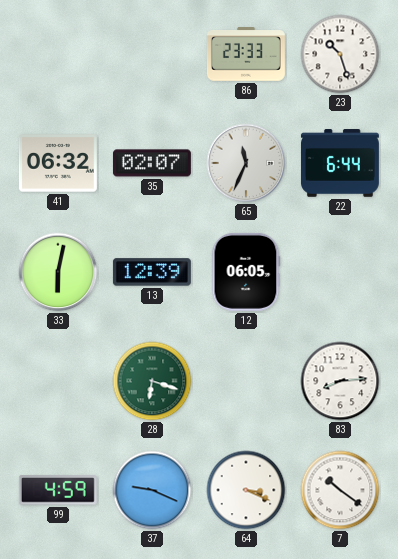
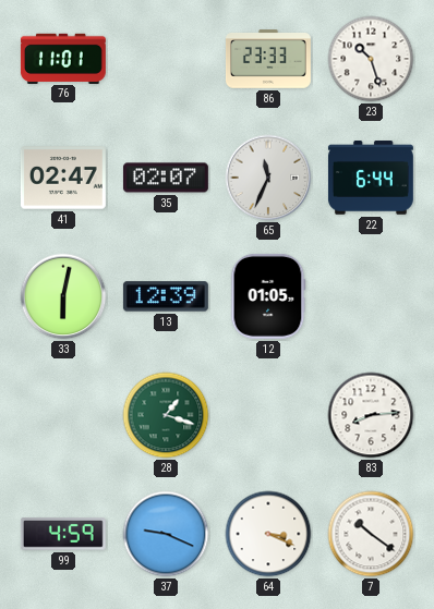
76: none -> 11:01
41: 06:32 -> 02:47
12: 06:05 -> 01:05
28: 6:18 -> 1:18
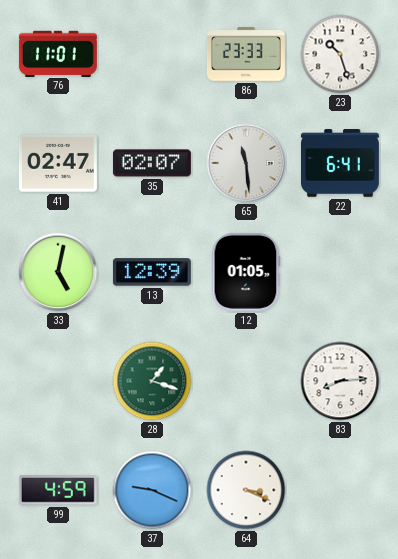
65: 11:34 -> 11:29
22: 6:44 -> 6:41
33: 6:02 -> 5:02
7: 10:21 -> none
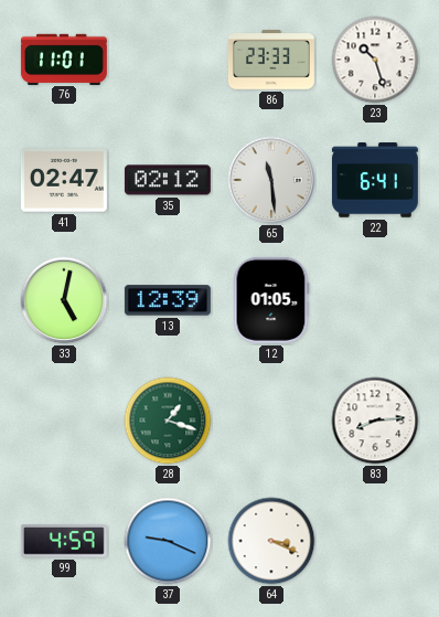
35: 02:07 -> 02:12
